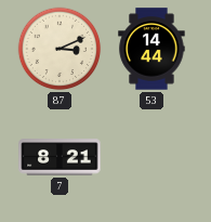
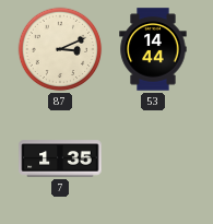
7: 8:21 -> 1:35
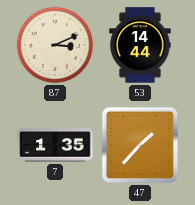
47: none -> 1:37
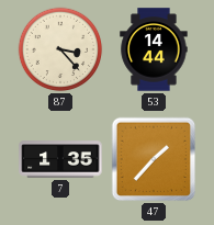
87: 3:11 -> 3:23
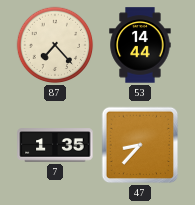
87: 3:23 -> 7:23
47: 1:37 -> 8:37
